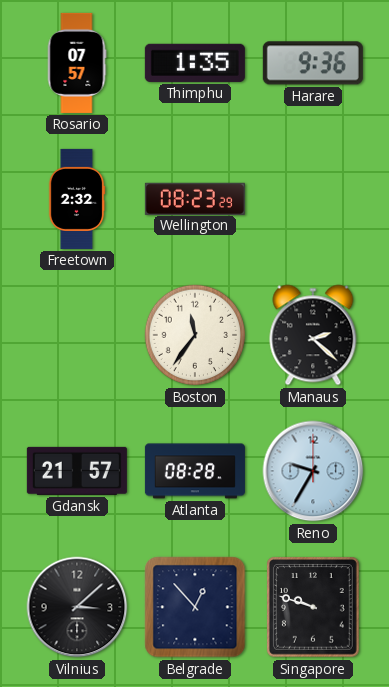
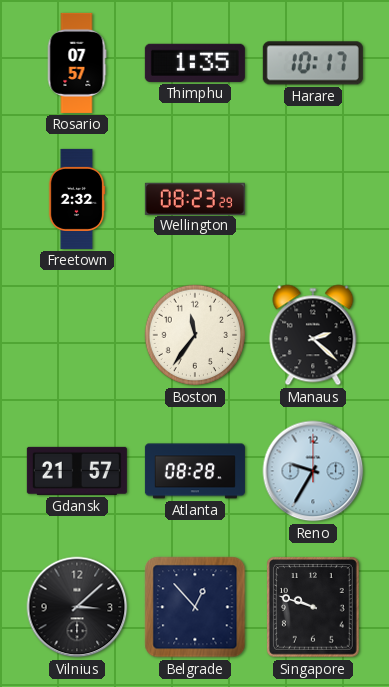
Harare: 9:36 -> 10:17
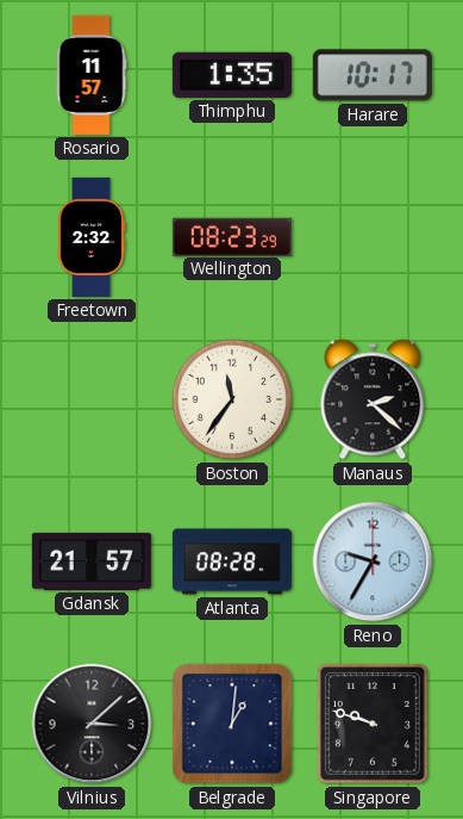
Rosario: 07:57 -> 11:57
Belgrade: 12:53 -> 1:01
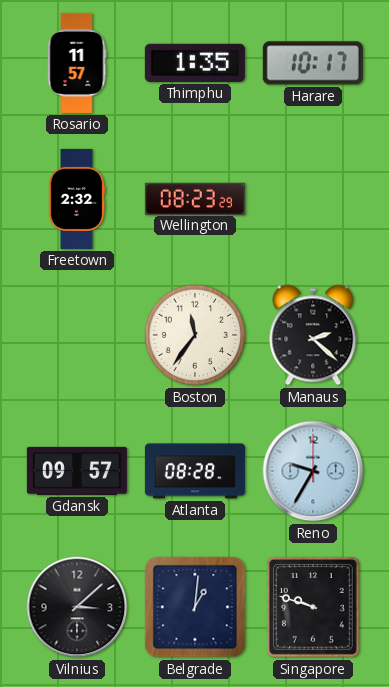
Gdansk: 21:57 -> 09:57
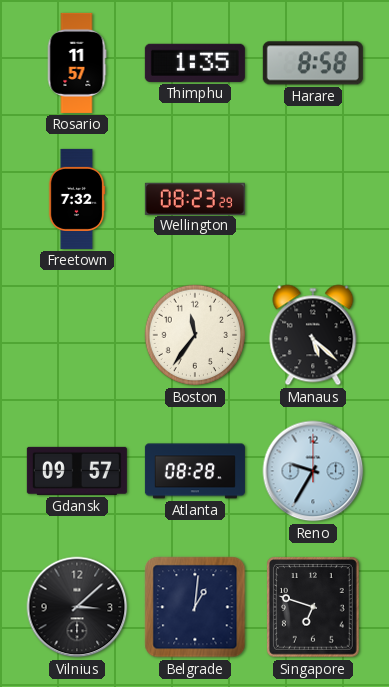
Harare: 10:17 -> 8:58
Freetown: 2:32 -> 7:32
Manaus: 2:22 -> 5:22
Singapore: 9:48 -> 6:48
